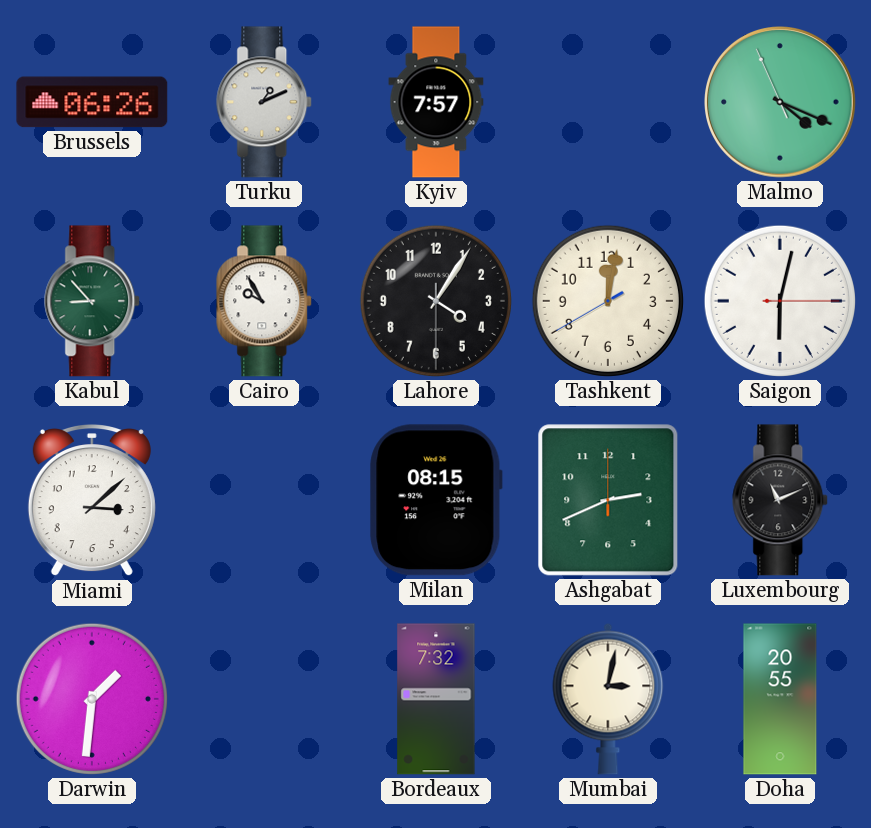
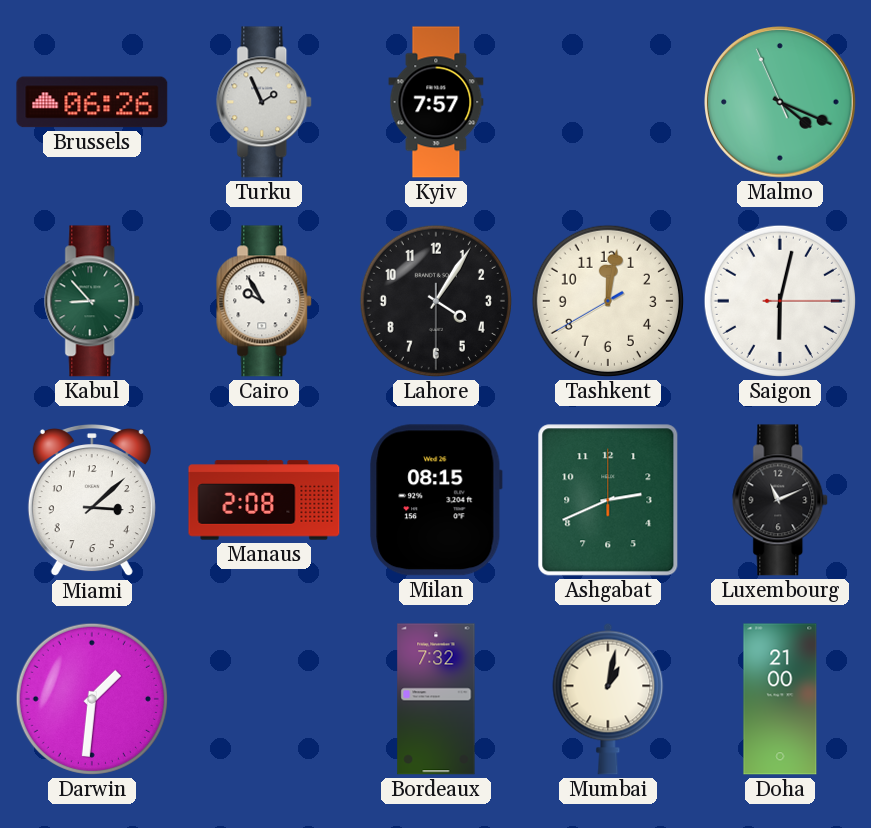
Turku: 1:11 -> 1:56
Manaus: none -> 2:08
Mumbai: 3:02 -> 1:02
Doha: 20:55 -> 21:00
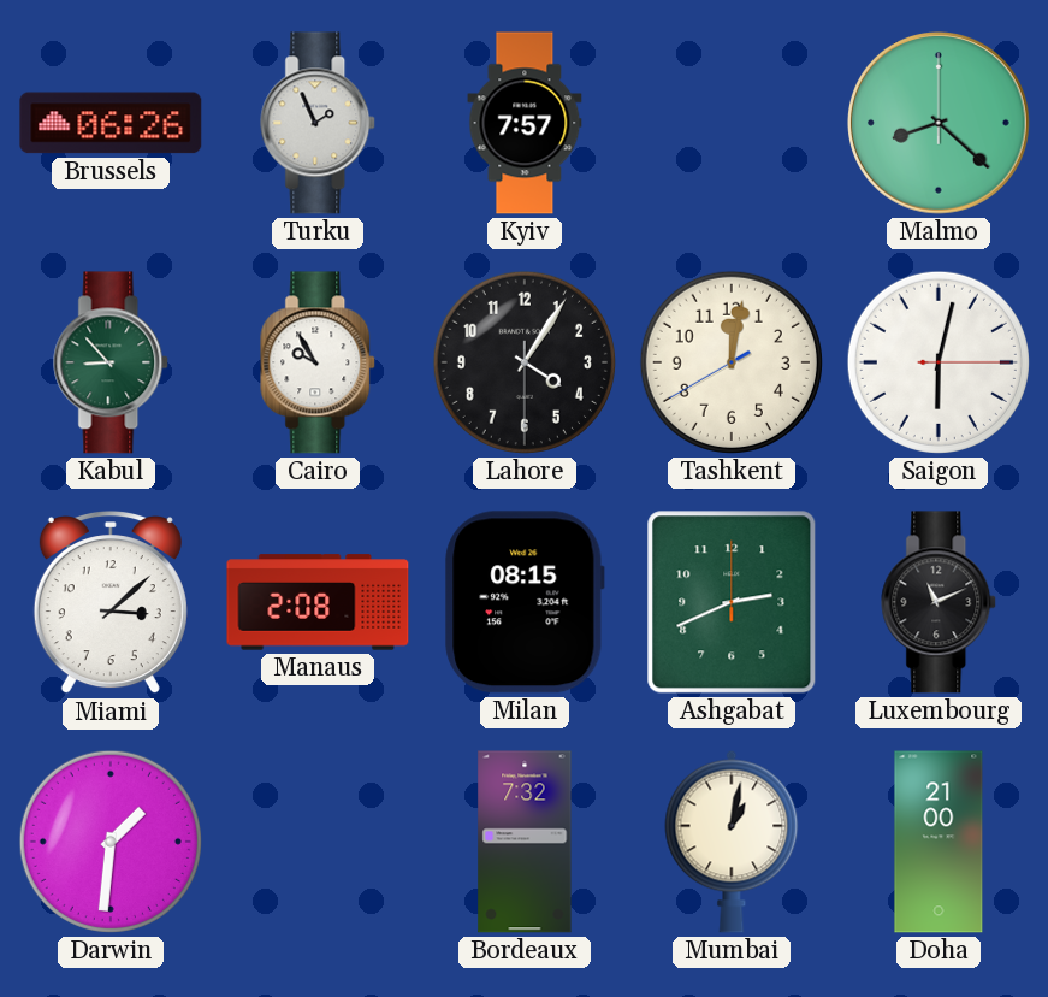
Malmo: 4:18 -> 8:22
